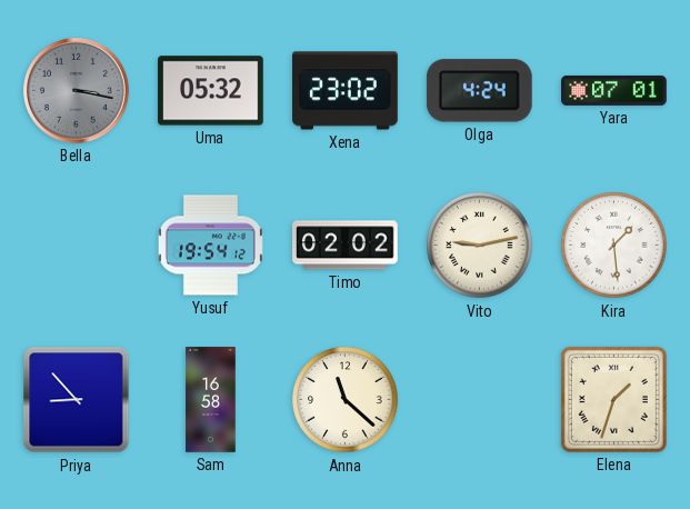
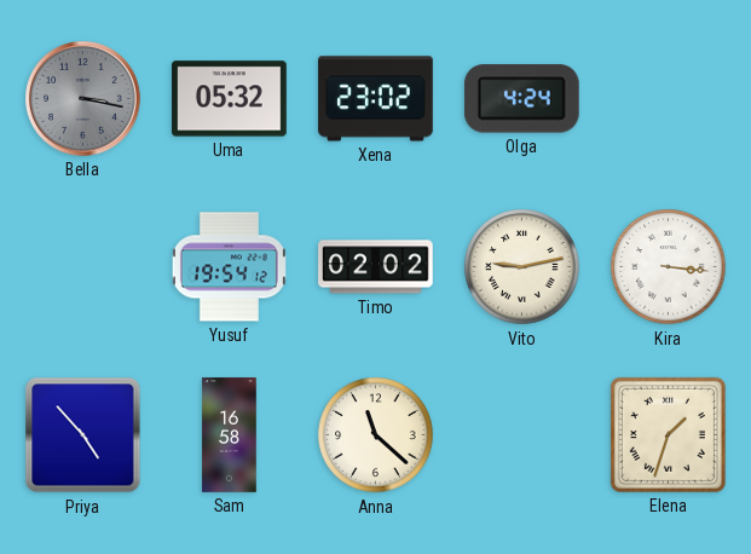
Yara: 07:01 -> none
Kira: 1:29 -> 3:16
Priya: 8:53 -> 4:53
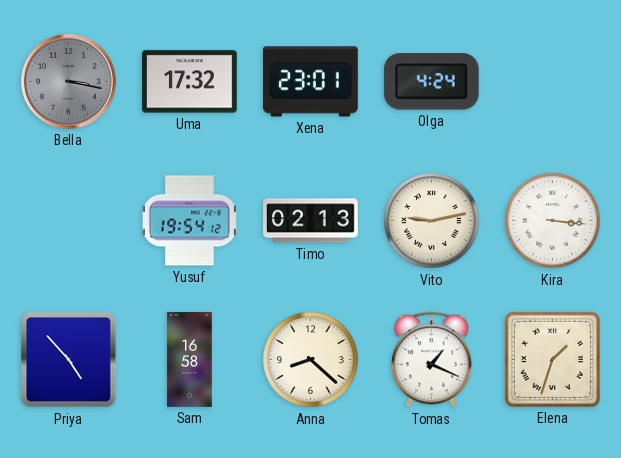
Uma: 05:32 -> 17:32
Xena: 23:02 -> 23:01
Timo: 02:02 -> 02:13
Anna: 11:22 -> 8:22
Tomas: none -> 1:19
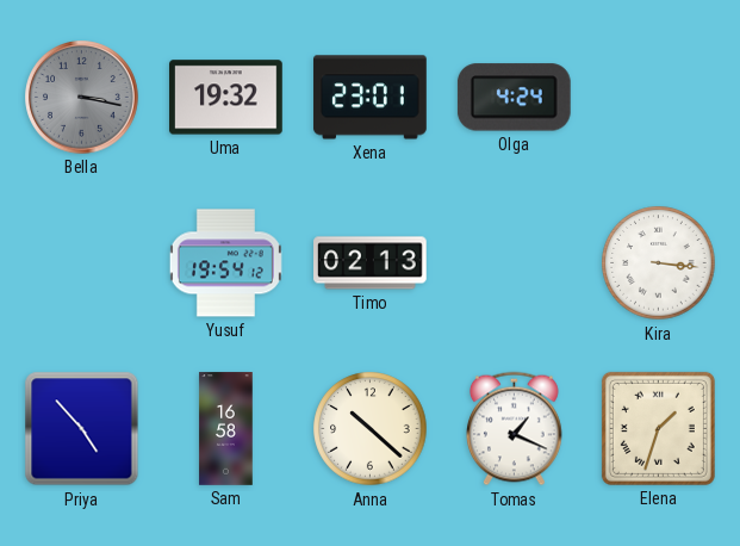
Uma: 17:32 -> 19:32
Vito: 9:13 -> none
Anna: 8:22 -> 10:22
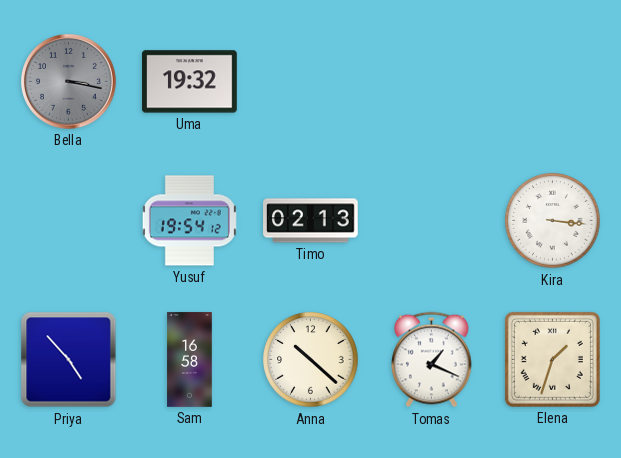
Xena: 23:01 -> none
Olga: 4:24 -> none
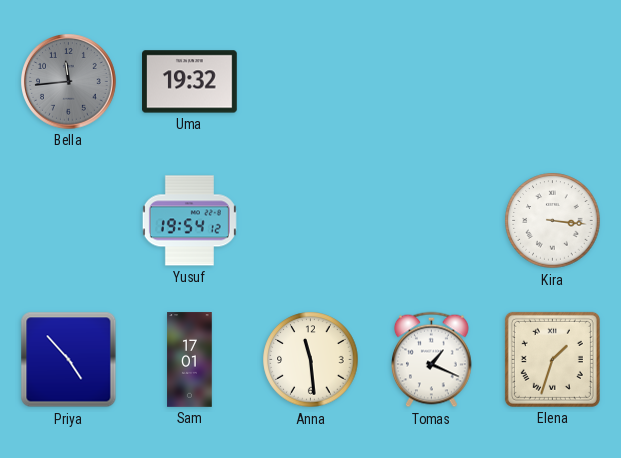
Bella: 3:17 -> 11:44
Timo: 02:13 -> none
Sam: 16:58 -> 17:01
Anna: 10:22 -> 11:29
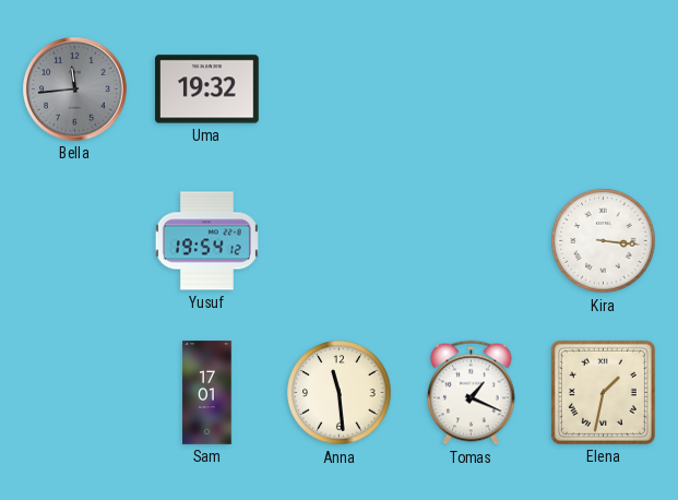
Priya: 4:53 -> none
Elena: 1:33 -> 1:32
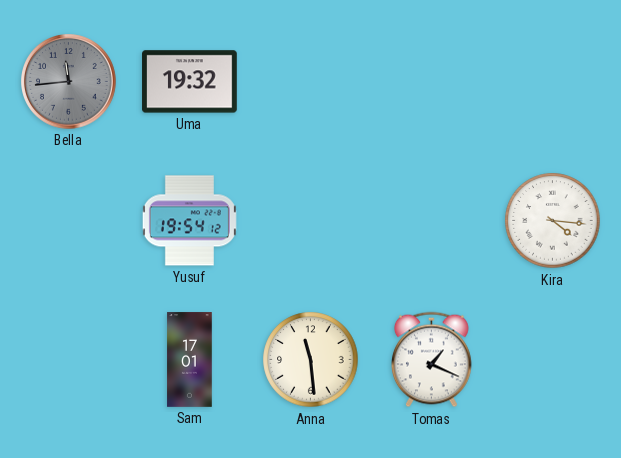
Kira: 3:16 -> 4:16
Elena: 1:32 -> none
